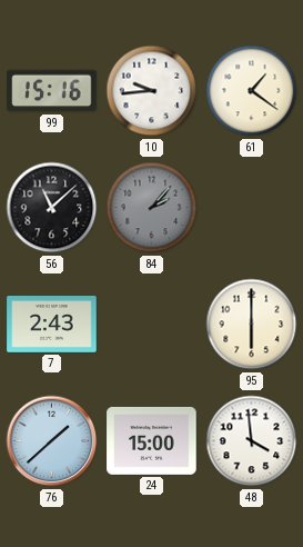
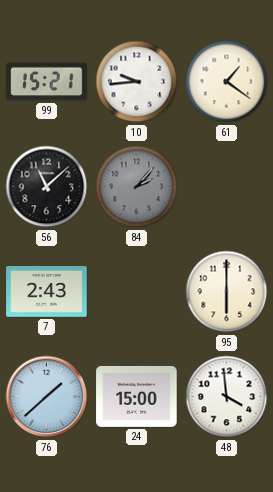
99: 15:16 -> 15:21
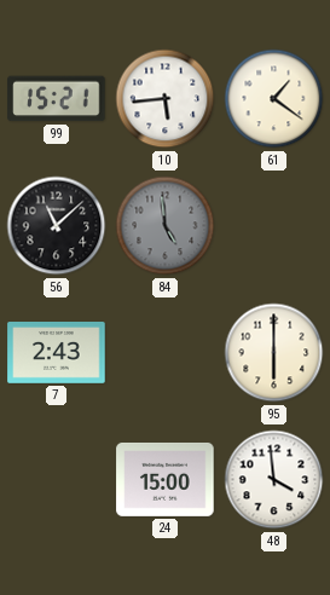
10: 9:44 -> 5:44
84: 2:07 -> 4:59
76: 1:38 -> none
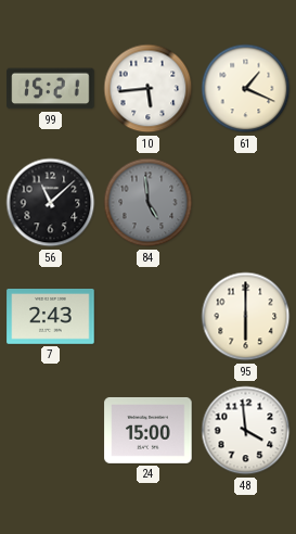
61: 1:21 -> 1:19
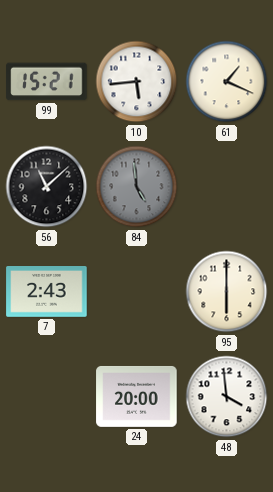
24: 15:00 -> 20:00
